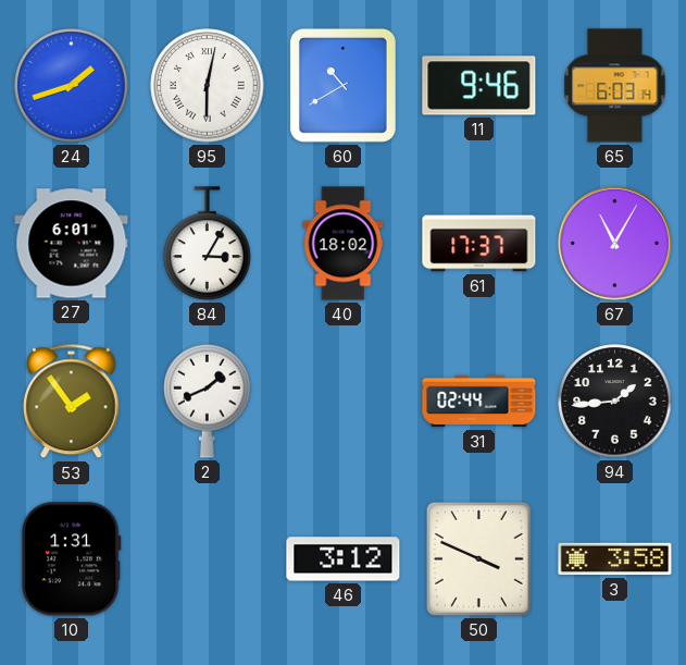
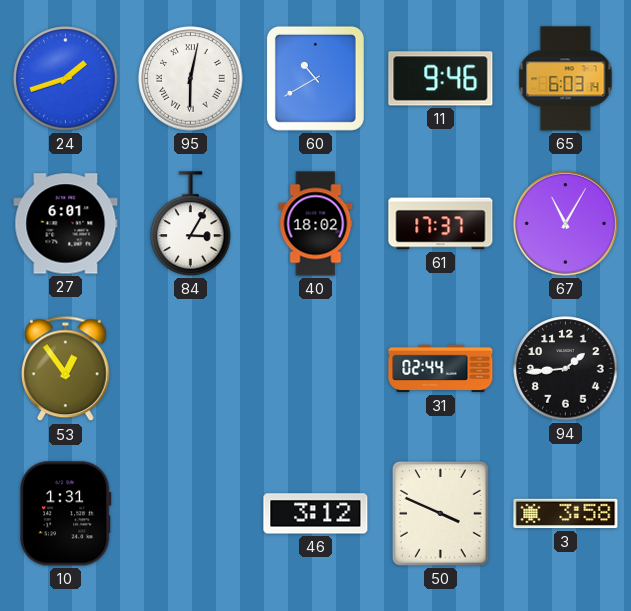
53: 1:54 -> 12:54
2: 1:41 -> none
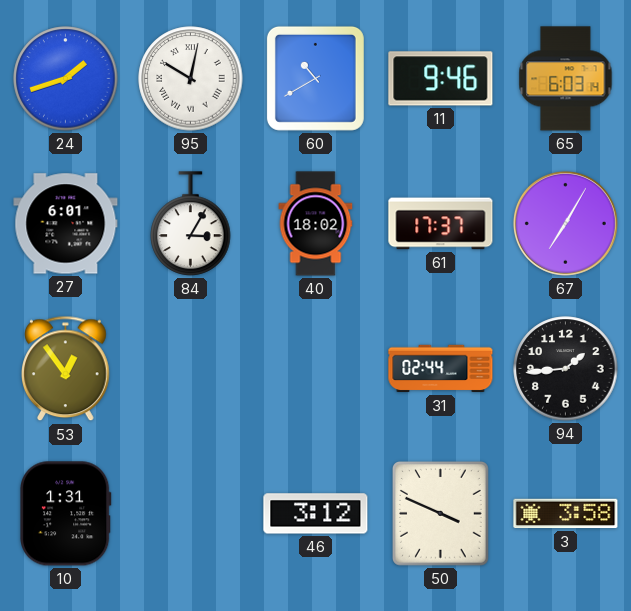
95: 6:02 -> 10:02
67: 11:05 -> 7:05
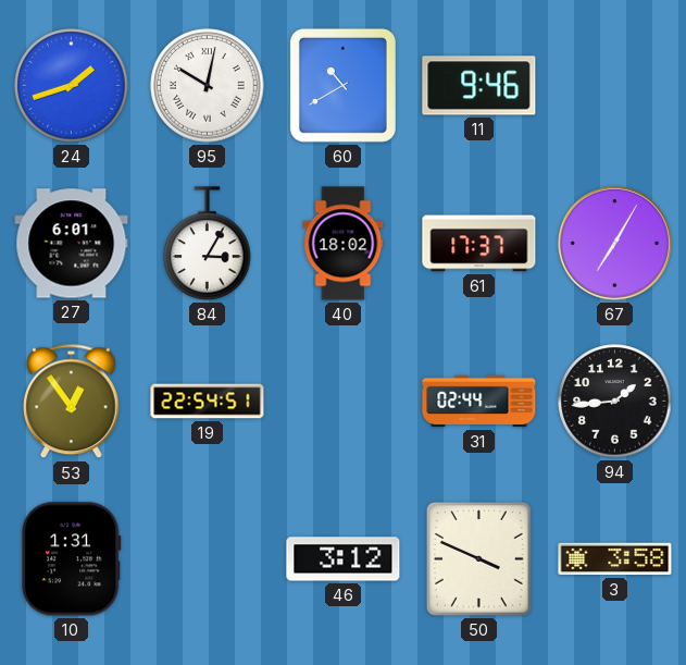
65: 6:03 -> none
19: none -> 22:54
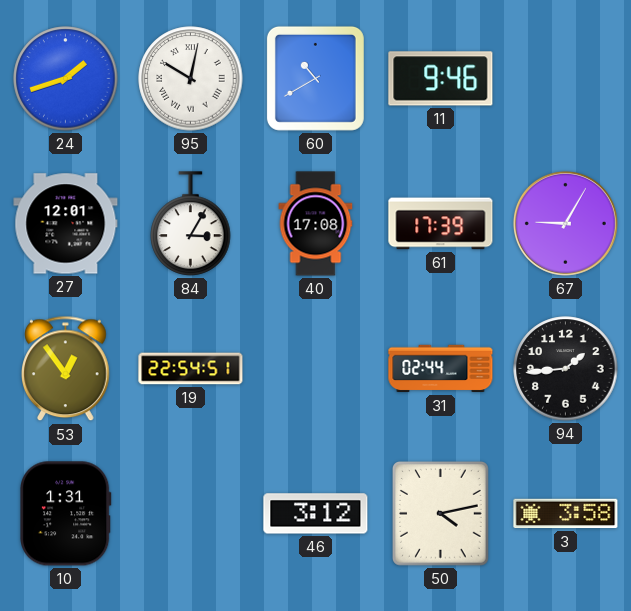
27: 6:01 -> 12:01
40: 18:02 -> 17:08
61: 17:37 -> 17:39
67: 7:05 -> 9:05
50: 3:49 -> 4:13
